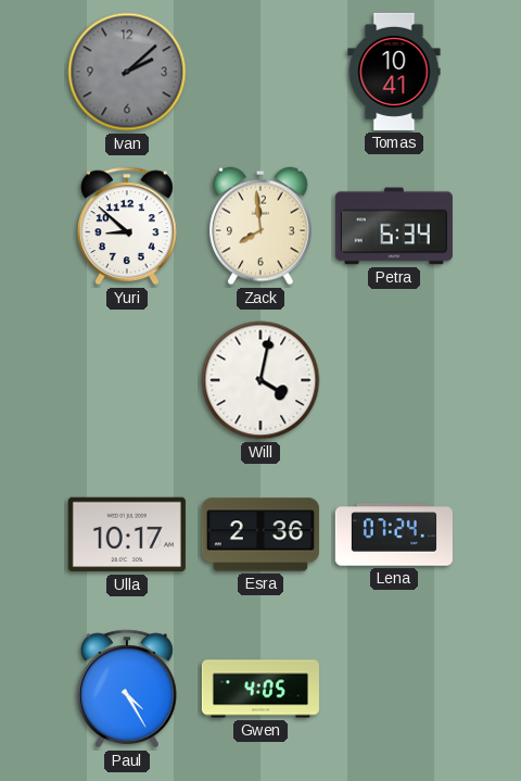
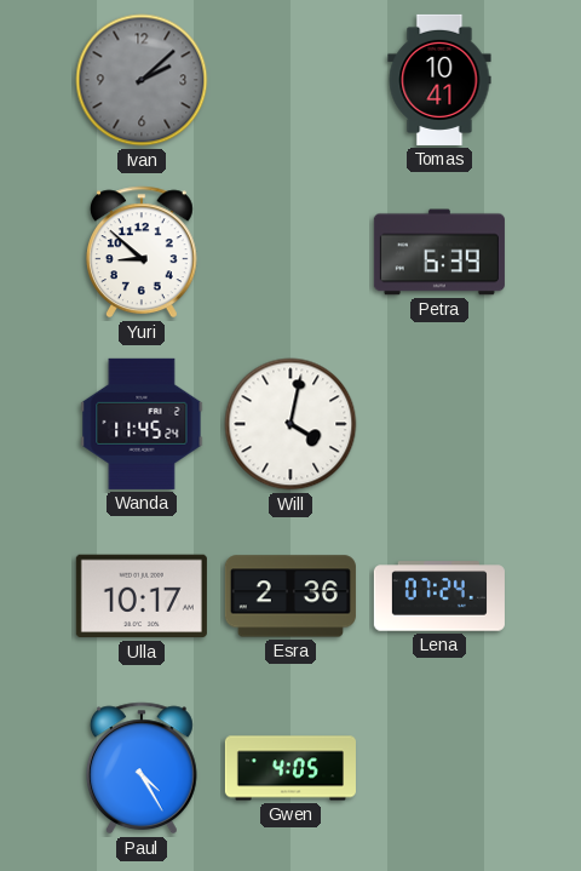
Zack: 7:59 -> none
Petra: 6:34 -> 6:39
Wanda: none -> 11:45
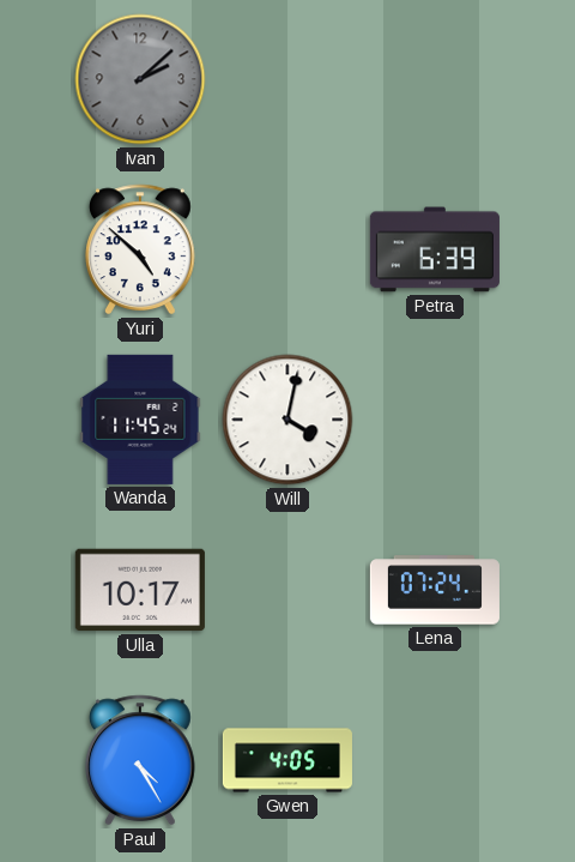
Tomas: 10:41 -> none
Yuri: 8:52 -> 4:52
Esra: 2:36 -> none
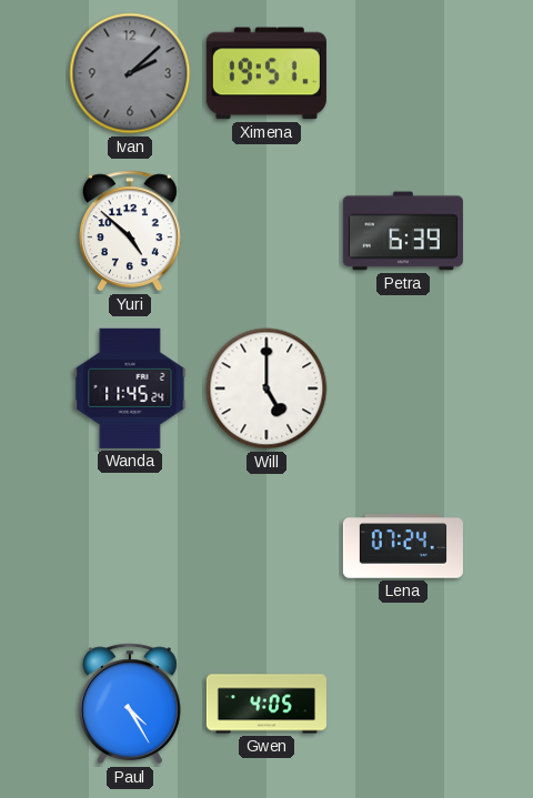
Ximena: none -> 19:51
Will: 4:02 -> 5:00
Ulla: 10:17 -> none
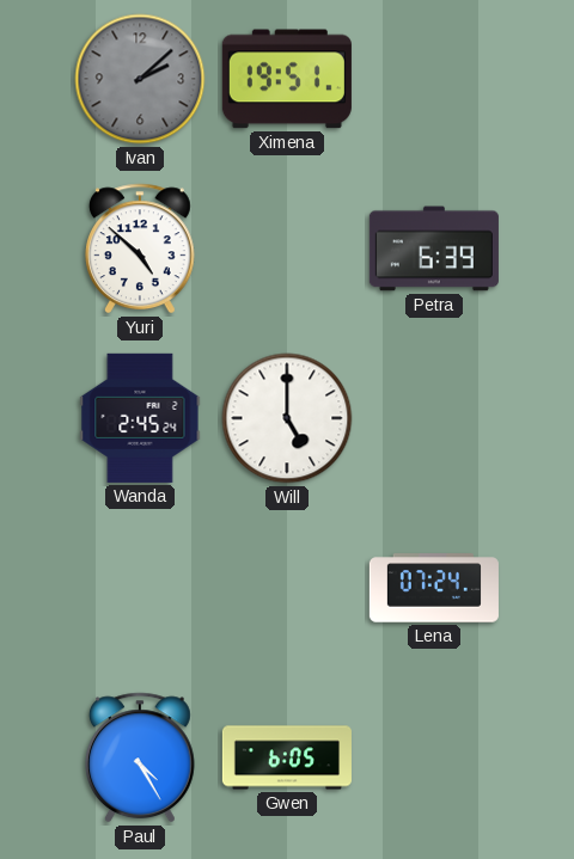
Wanda: 11:45 -> 2:45
Gwen: 4:05 -> 6:05
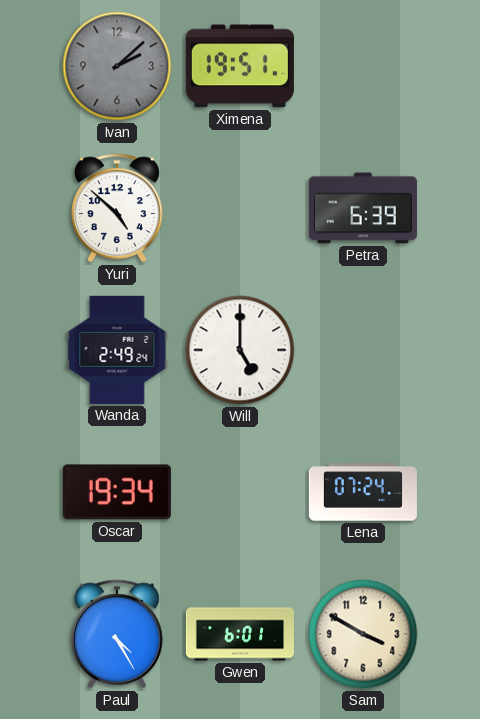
Wanda: 2:45 -> 2:49
Oscar: none -> 19:34
Gwen: 6:05 -> 6:01
Sam: none -> 3:50
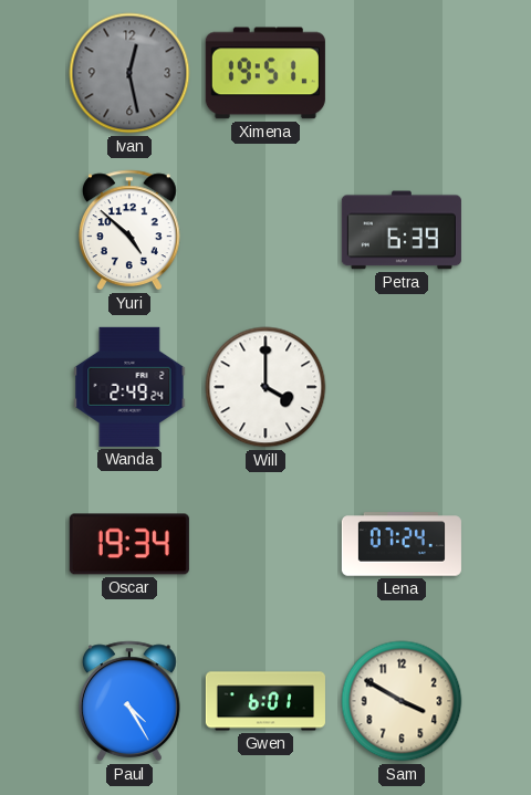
Ivan: 2:08 -> 12:28
Will: 5:00 -> 4:00
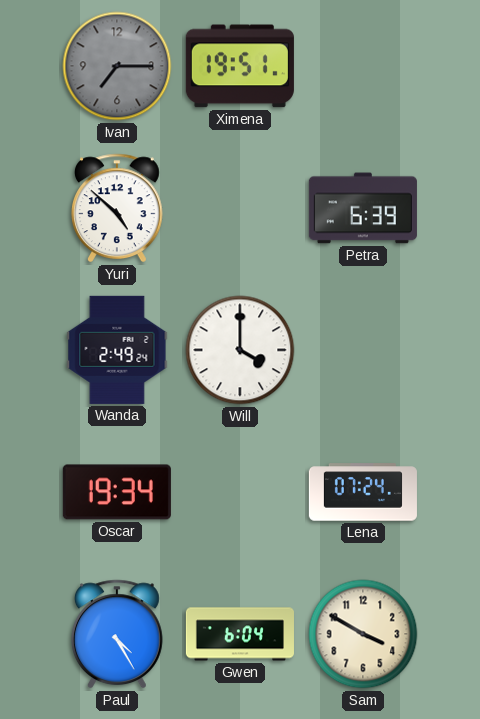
Ivan: 12:28 -> 7:15
Gwen: 6:01 -> 6:04
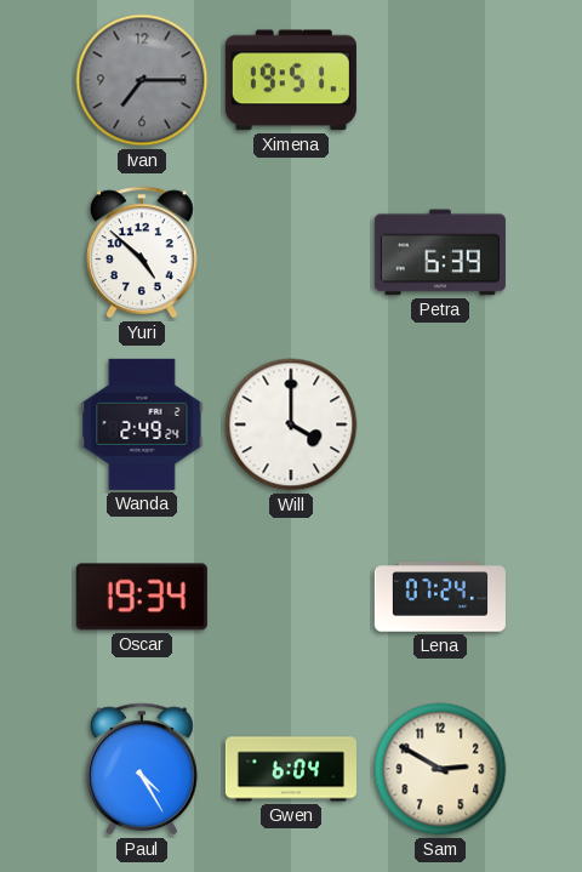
Sam: 3:50 -> 2:50
